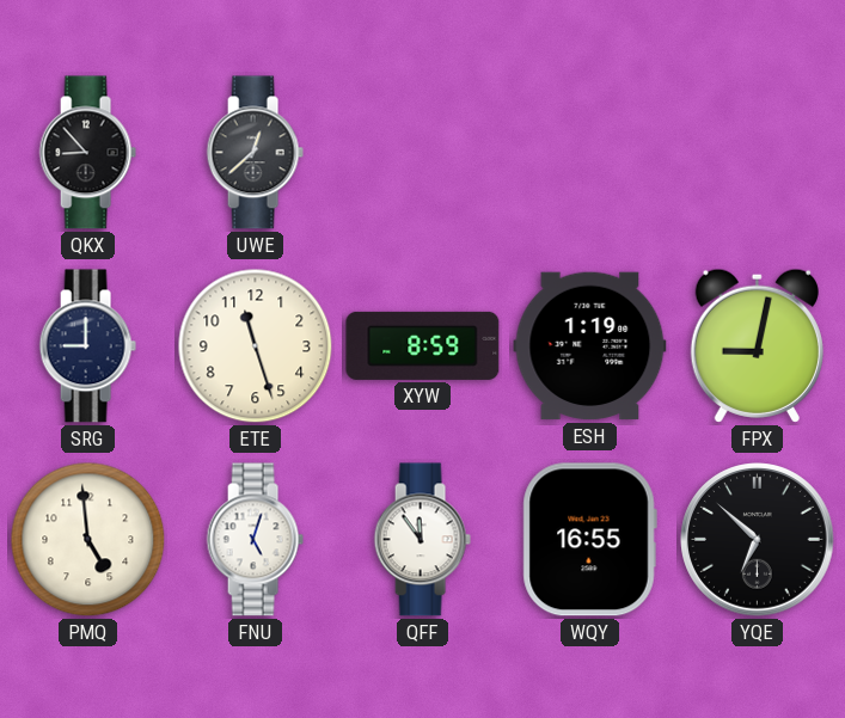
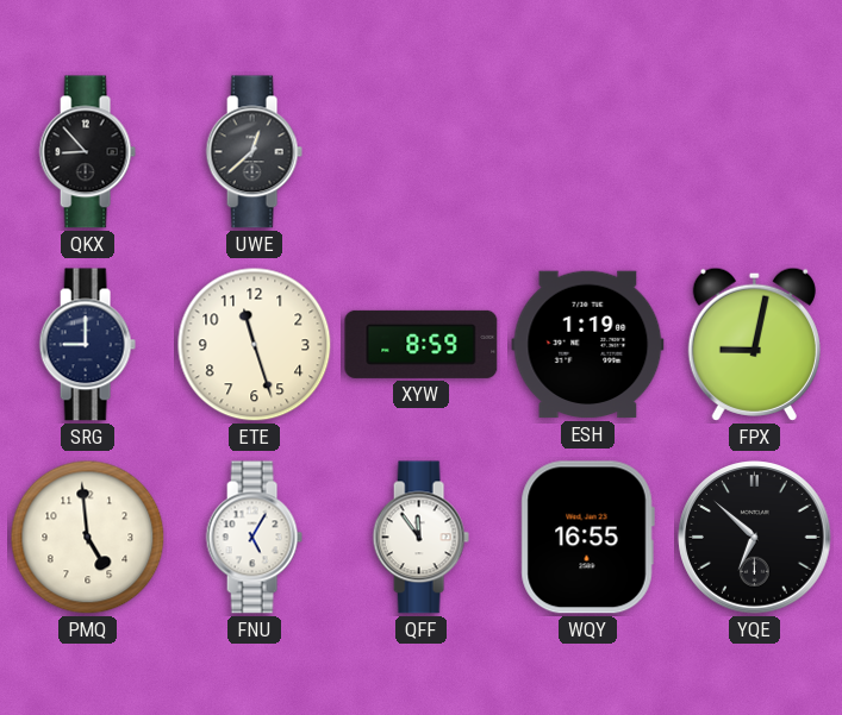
FNU: 5:03 -> 5:05
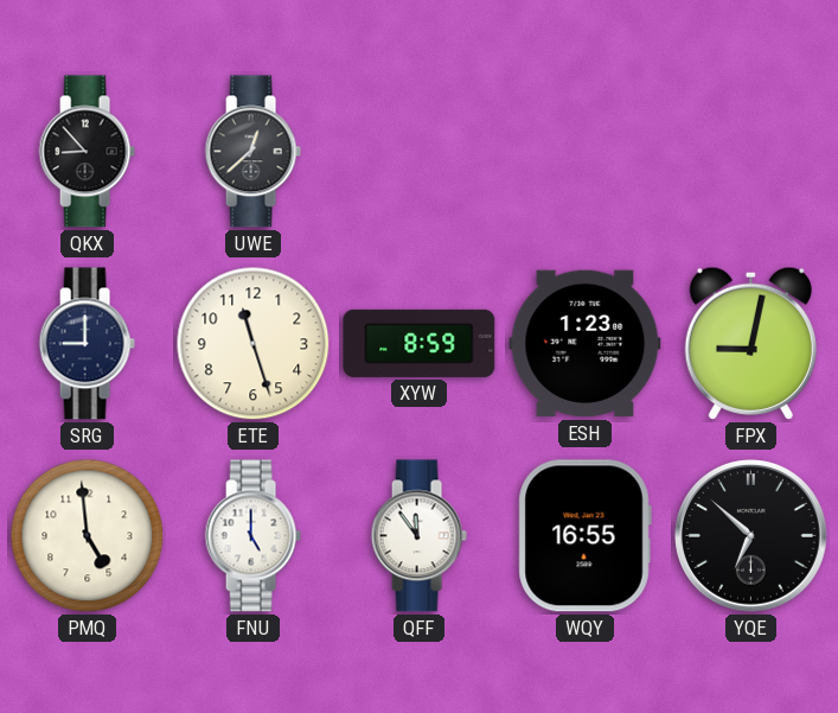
ESH: 1:19 -> 1:23
FNU: 5:05 -> 5:00
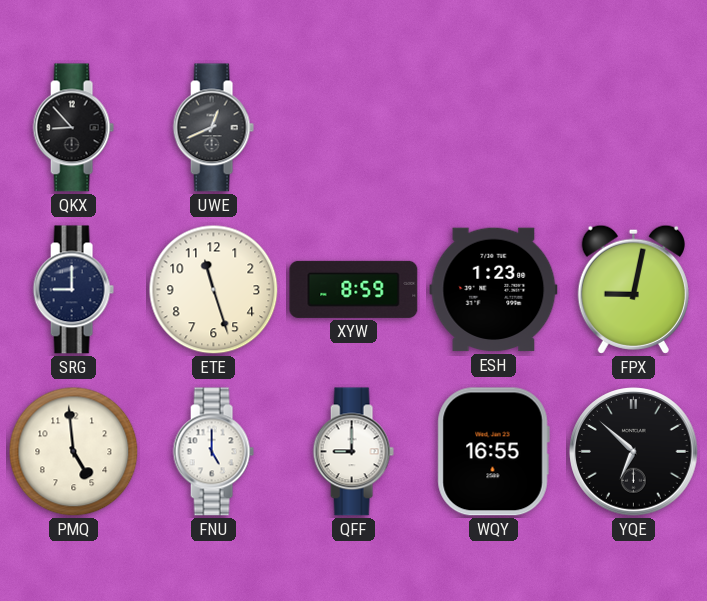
UWE: 12:38 -> 12:41
QFF: 11:54 -> 9:00
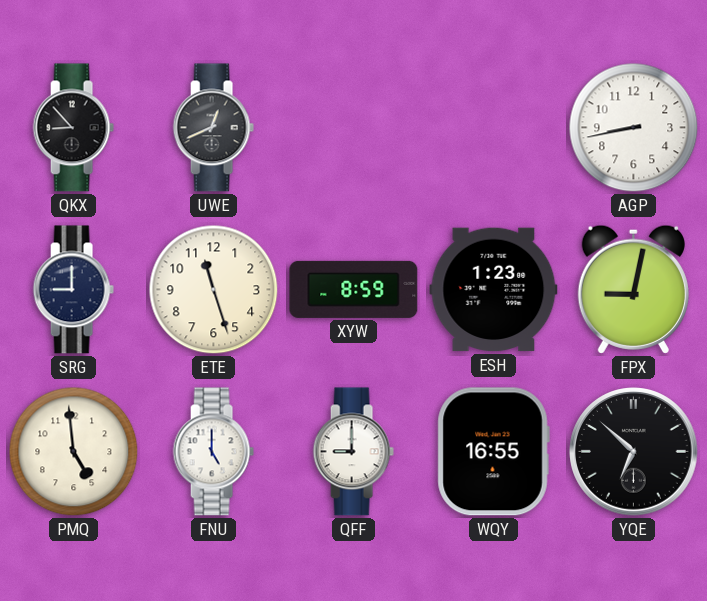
AGP: none -> 8:43
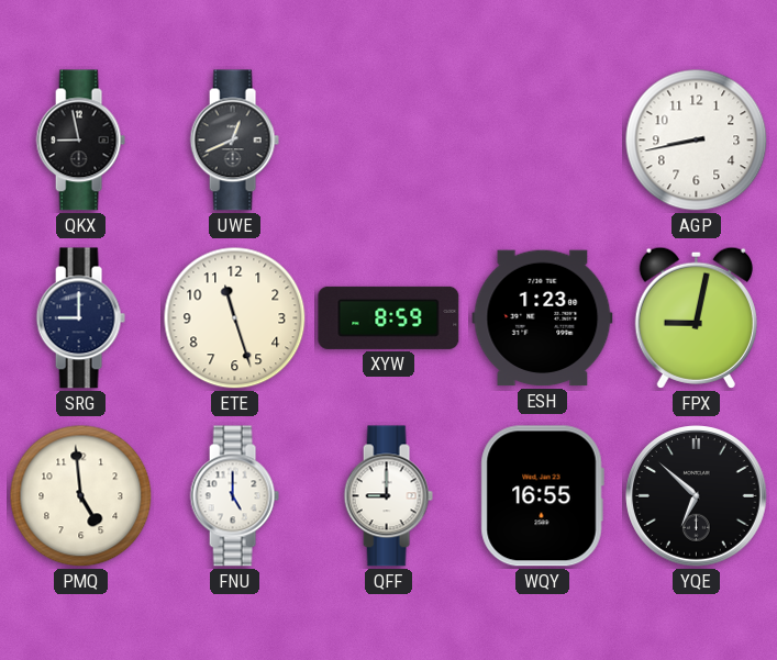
QKX: 8:53 -> 8:58
